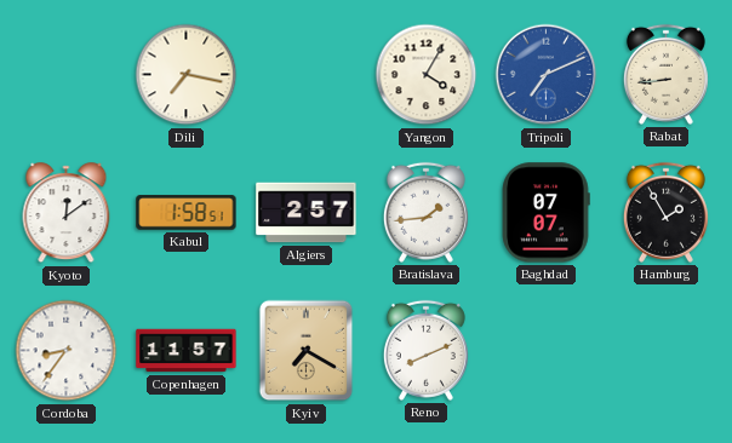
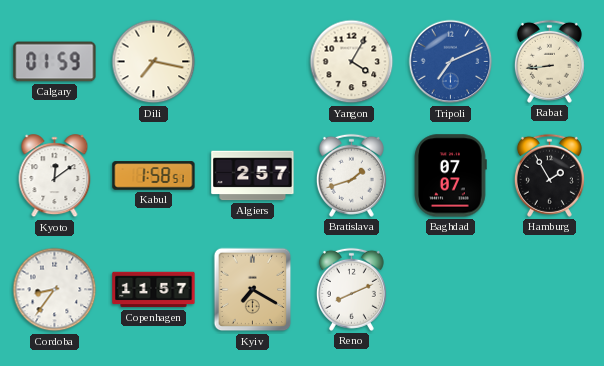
Calgary: none -> 01:59
Bratislava: 1:44 -> 1:42
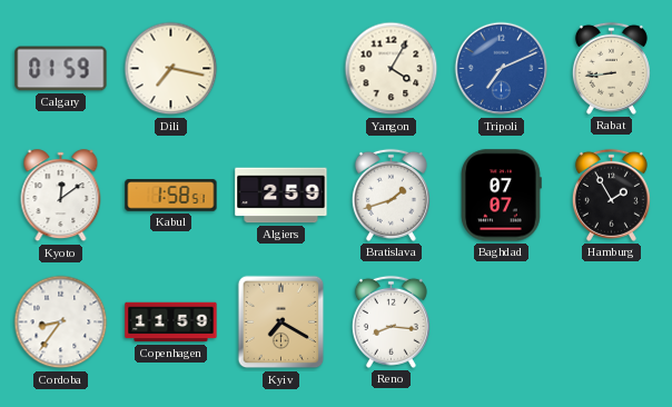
Algiers: 2:57 -> 2:59
Copenhagen: 11:57 -> 11:59
Reno: 8:11 -> 8:16
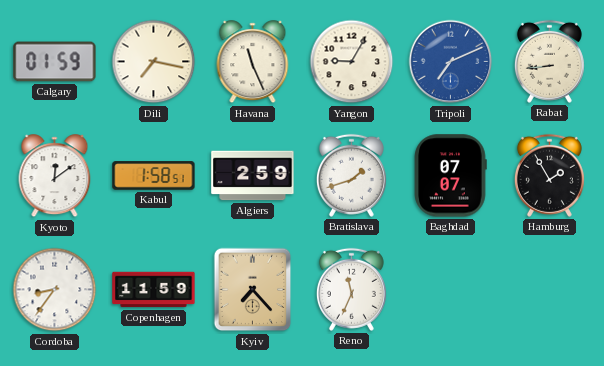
Havana: none -> 11:26
Yangon: 4:05 -> 9:05
Kyiv: 7:20 -> 7:23
Reno: 8:16 -> 11:34
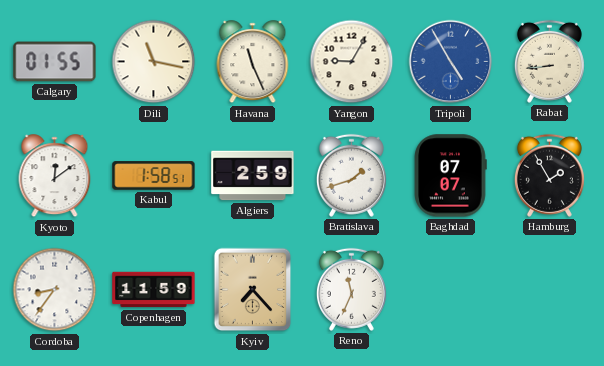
Calgary: 01:59 -> 01:55
Dili: 7:17 -> 11:17
Tripoli: 7:11 -> 4:55
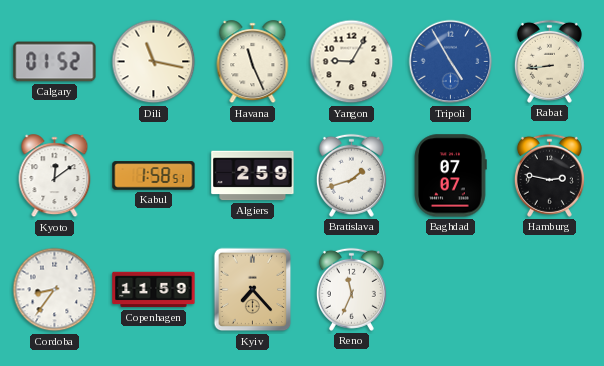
Calgary: 01:55 -> 01:52
Hamburg: 1:55 -> 2:47
